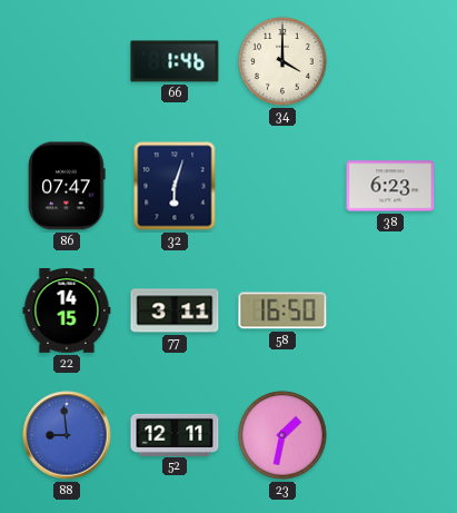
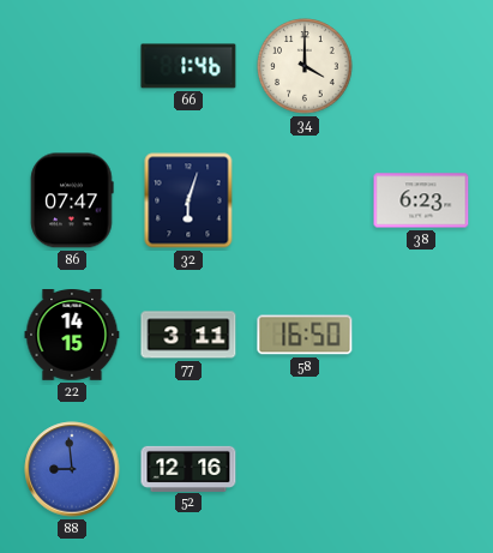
52: 12:11 -> 12:16
23: 1:32 -> none
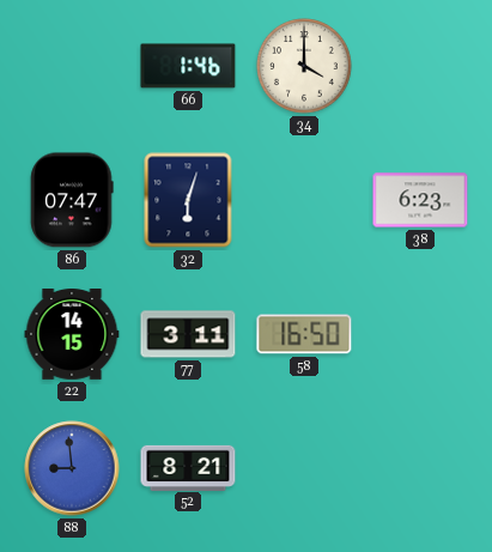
52: 12:16 -> 8:21
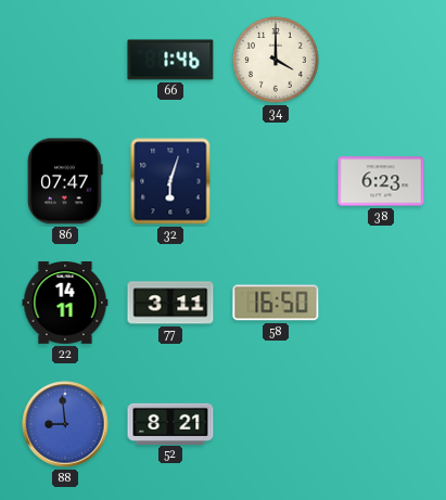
22: 14:15 -> 14:11
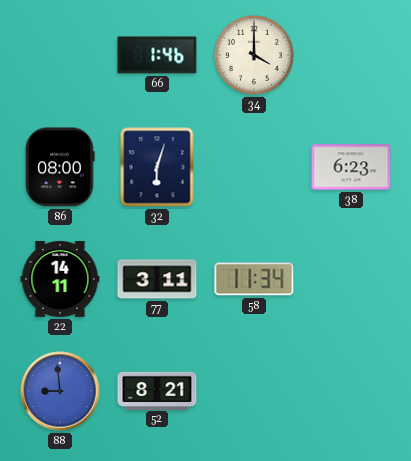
86: 07:47 -> 08:00
58: 16:50 -> 11:34
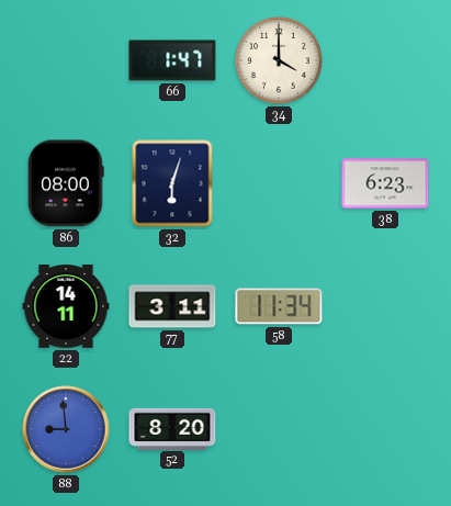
66: 1:46 -> 1:47
52: 8:21 -> 8:20
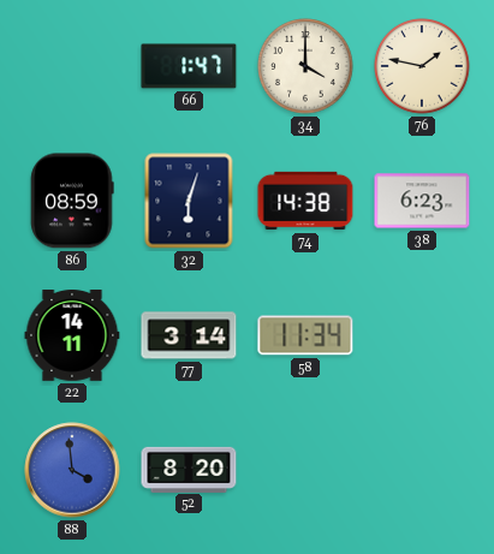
76: none -> 1:47
86: 08:00 -> 08:59
74: none -> 14:38
77: 3:11 -> 3:14
88: 8:59 -> 3:59
